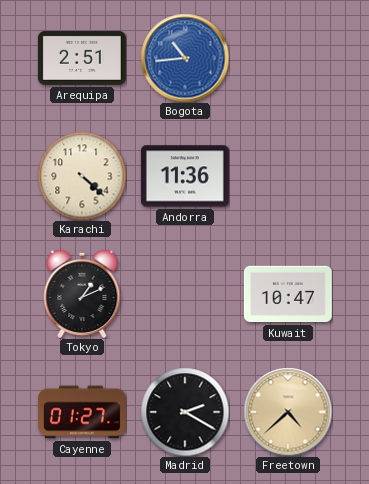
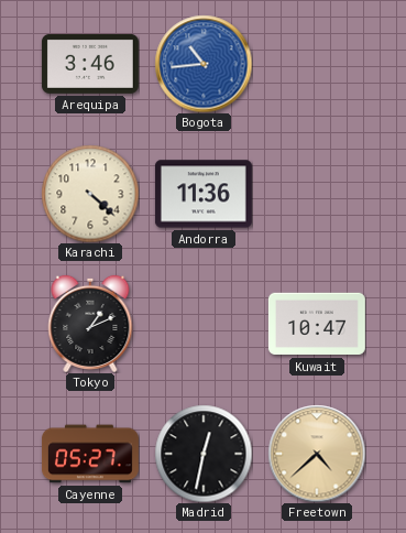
Arequipa: 2:51 -> 3:46
Cayenne: 01:27 -> 05:27
Madrid: 2:20 -> 12:32
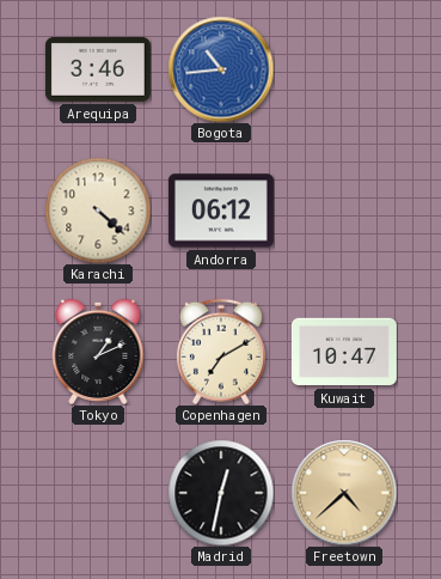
Andorra: 11:36 -> 06:12
Copenhagen: none -> 7:10
Cayenne: 05:27 -> none
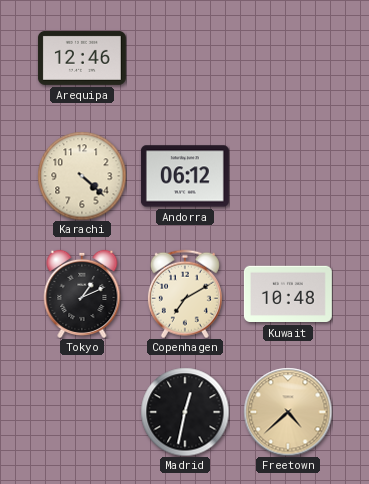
Arequipa: 3:46 -> 12:46
Bogota: 10:44 -> none
Kuwait: 10:47 -> 10:48
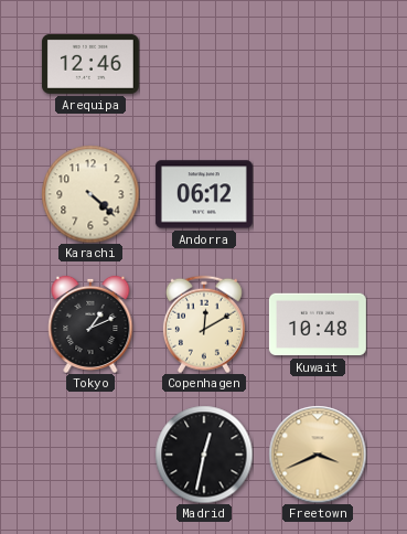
Copenhagen: 7:10 -> 12:10
Freetown: 4:38 -> 3:41
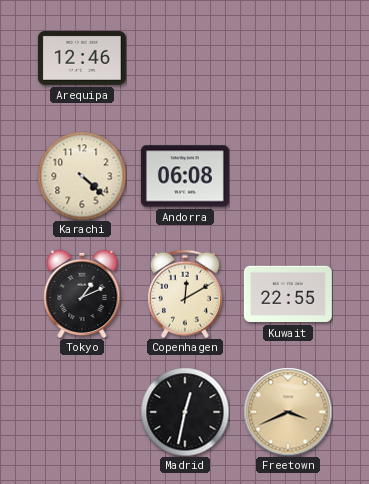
Andorra: 06:12 -> 06:08
Kuwait: 10:48 -> 22:55
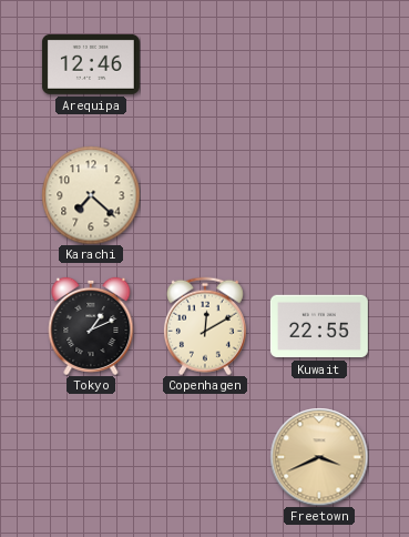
Karachi: 4:22 -> 7:22
Andorra: 06:08 -> none
Madrid: 12:32 -> none
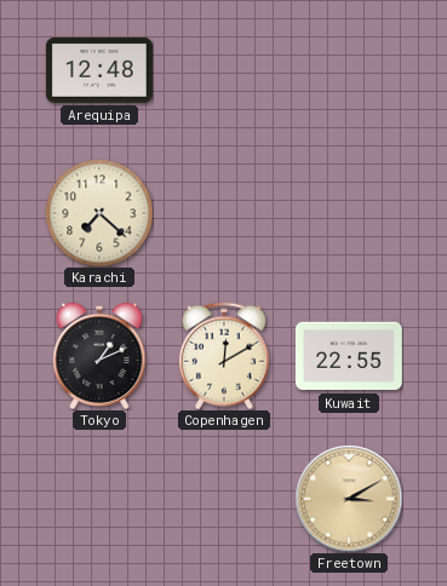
Arequipa: 12:46 -> 12:48
Freetown: 3:41 -> 3:10
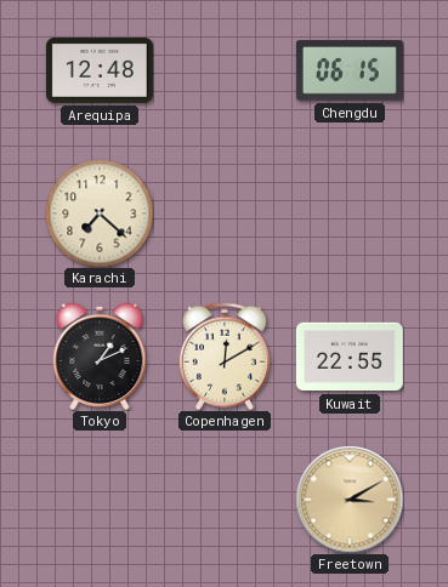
Chengdu: none -> 06:15
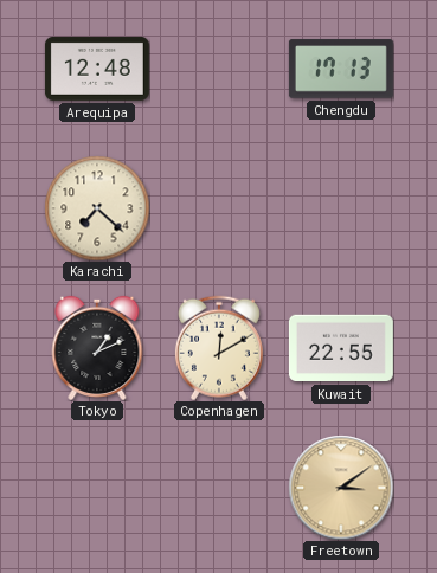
Chengdu: 06:15 -> 17:13
Freetown: 3:10 -> 3:09
